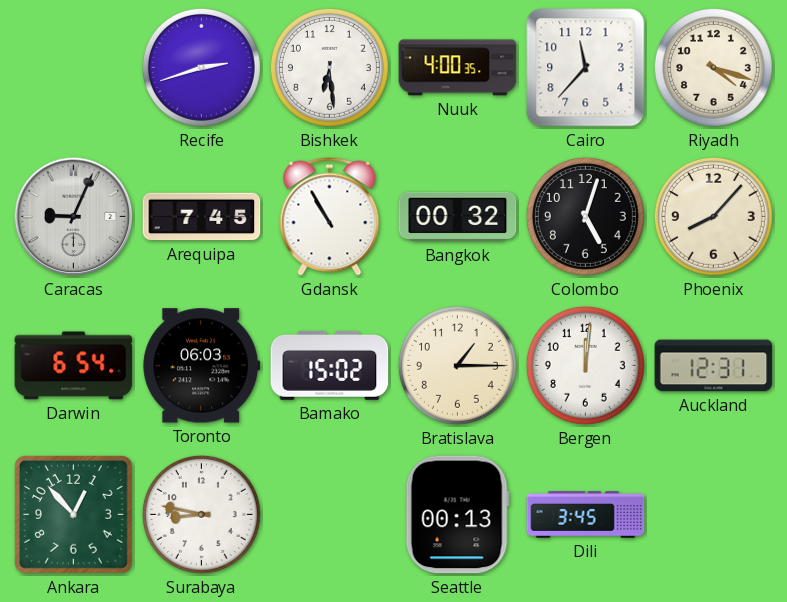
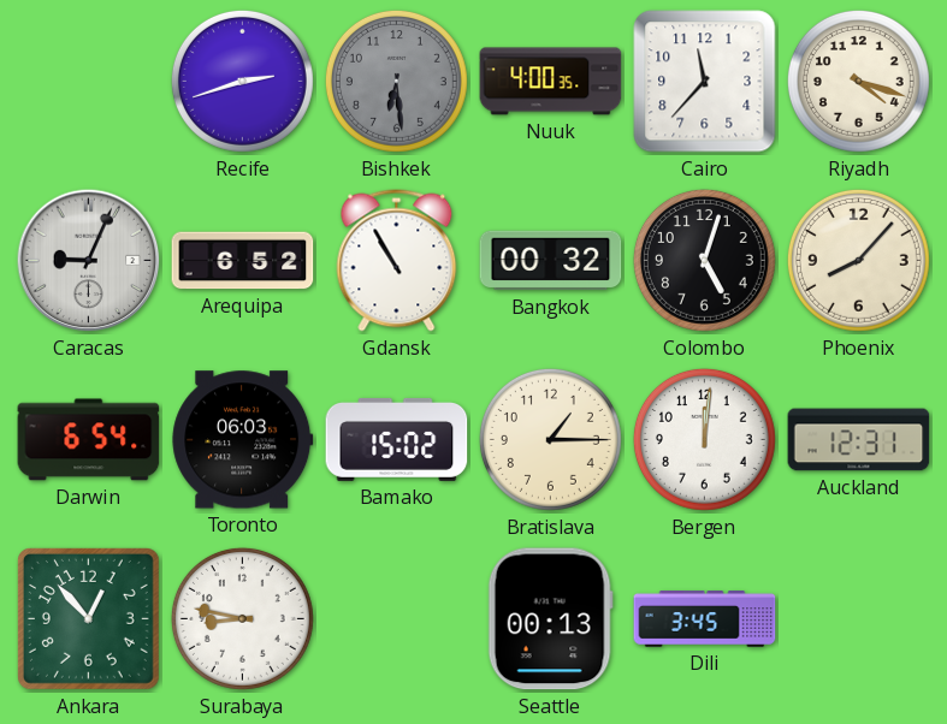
Bishkek dial: white -> grey
Arequipa: 7:45 -> 6:52
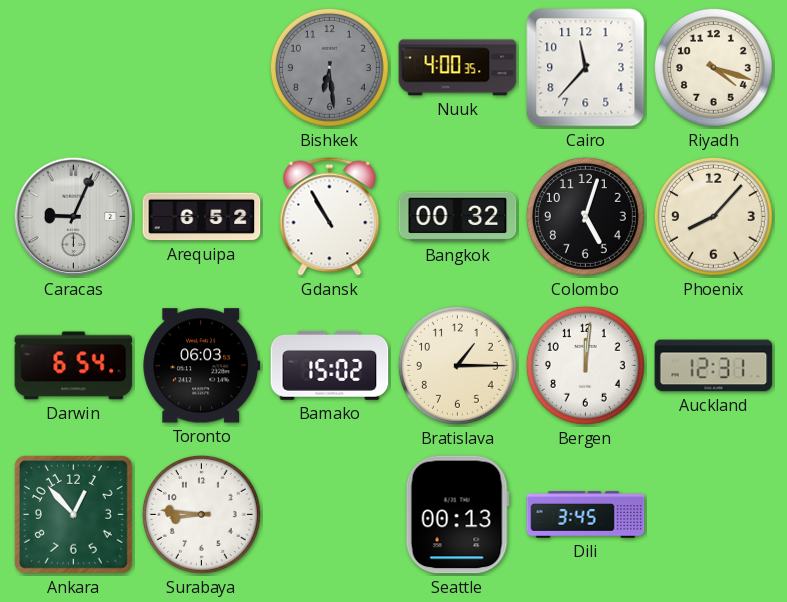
Recife: 2:42 -> none
Surabaya: 8:47 -> 8:46
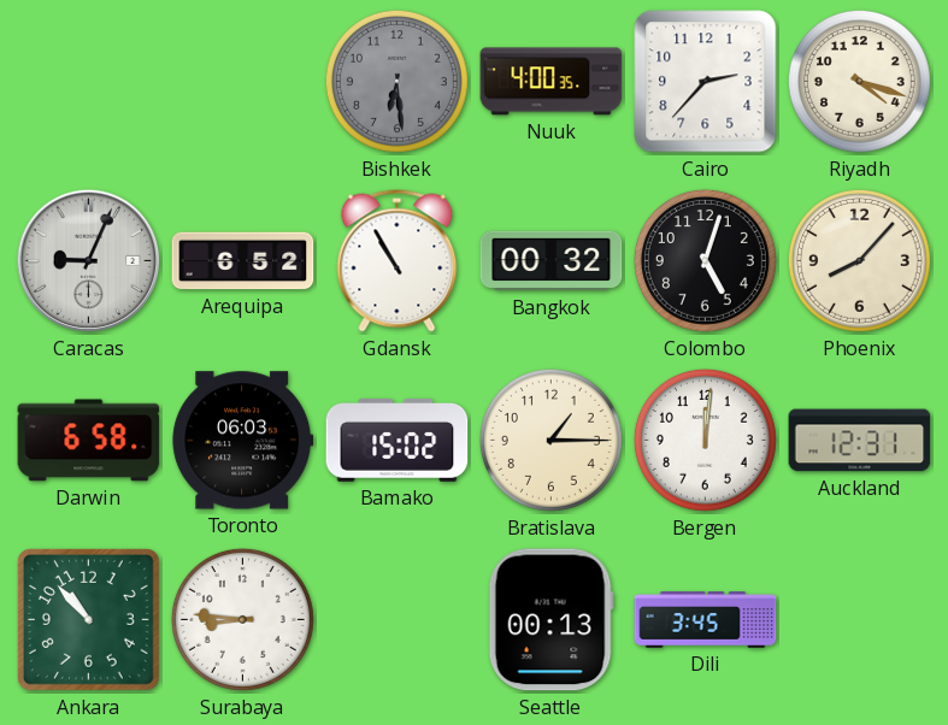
Cairo: 11:37 -> 2:37
Darwin: 6:54 -> 6:58
Ankara: 12:53 -> 10:53
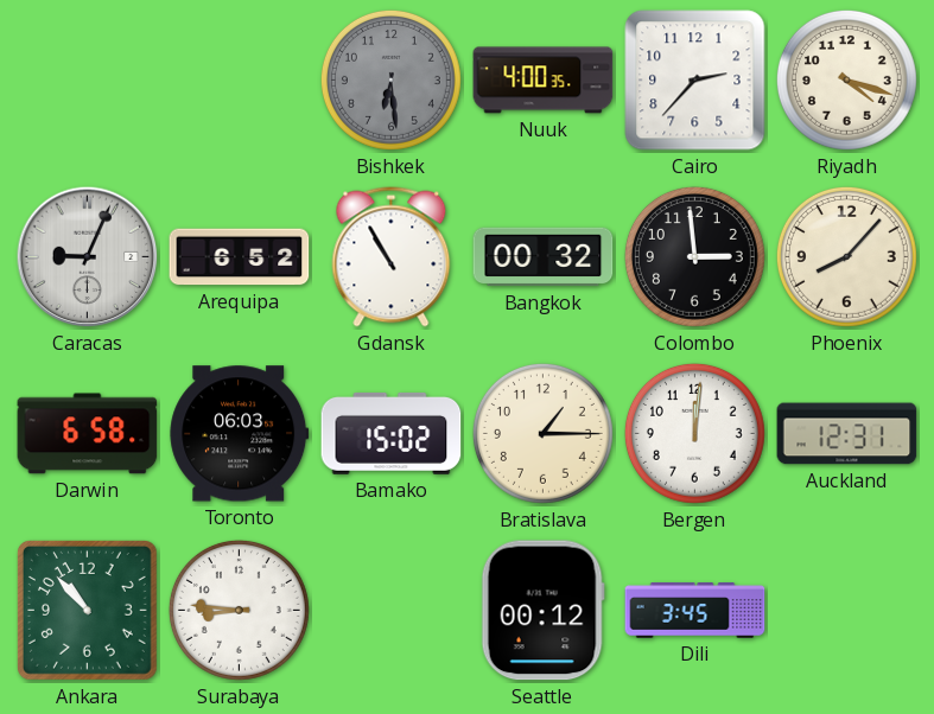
Colombo: 5:03 -> 2:59
Seattle: 00:13 -> 00:12
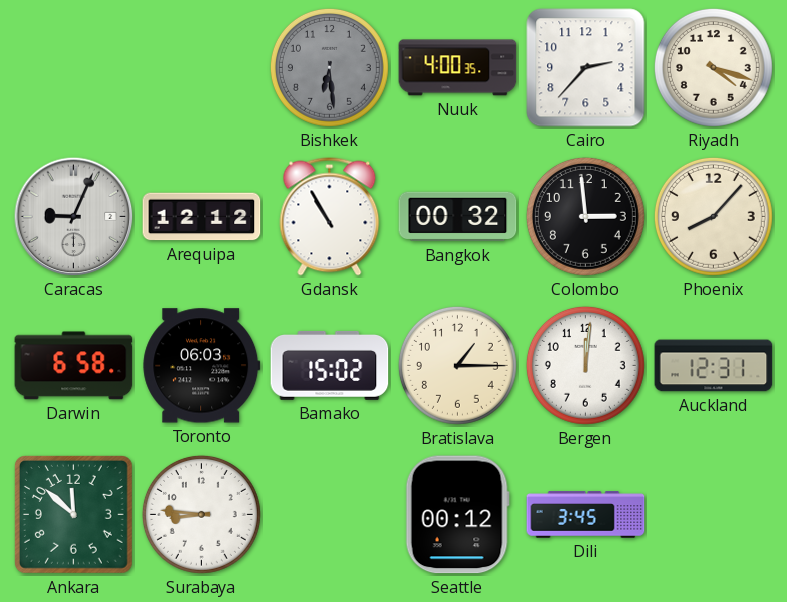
Arequipa: 6:52 -> 12:12
Ankara: 10:53 -> 11:52
